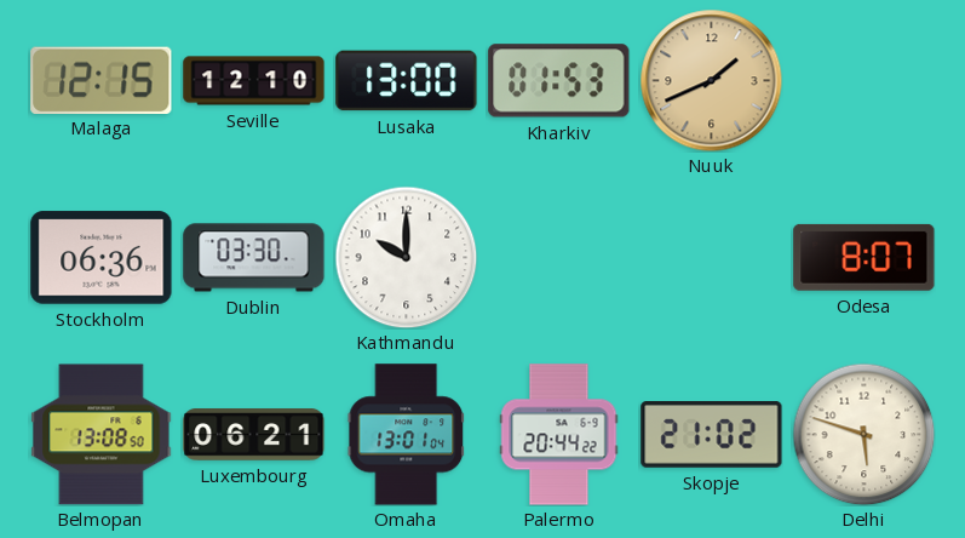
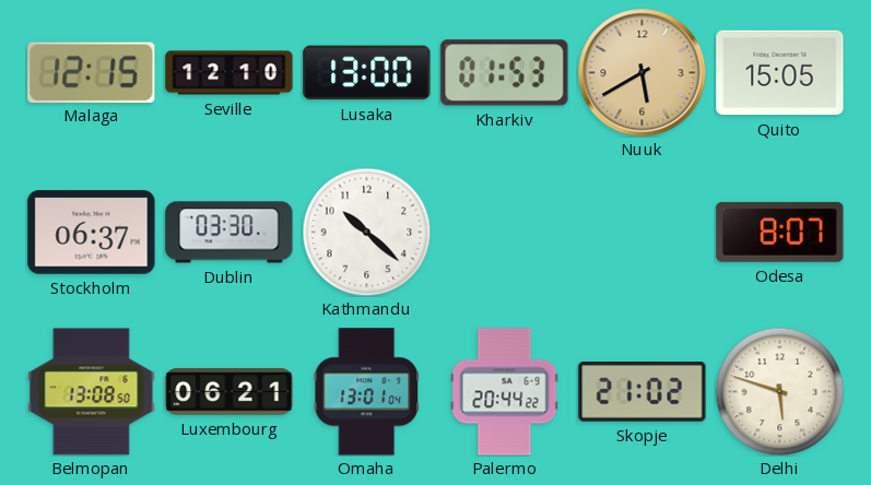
Nuuk: 1:41 -> 5:40
Quito: none -> 15:05
Stockholm: 06:36 -> 06:37
Kathmandu: 10:00 -> 10:22
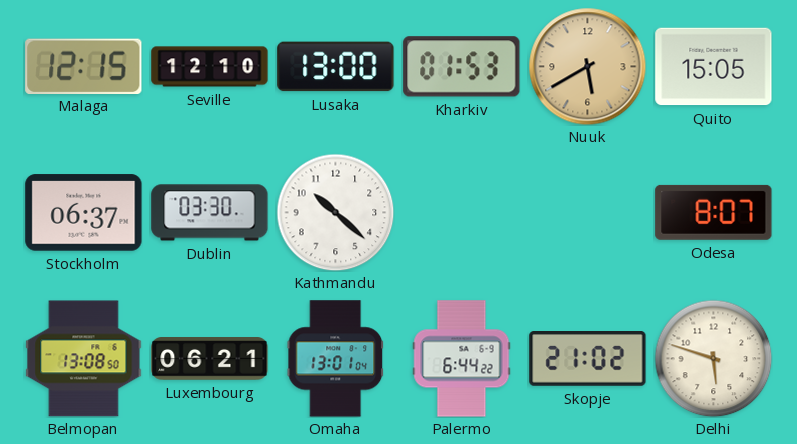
Palermo: 20:44 -> 6:44
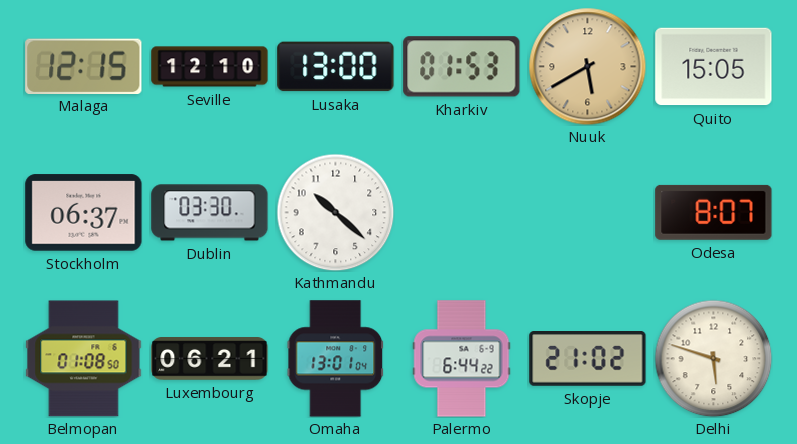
Belmopan: 13:08 -> 01:08
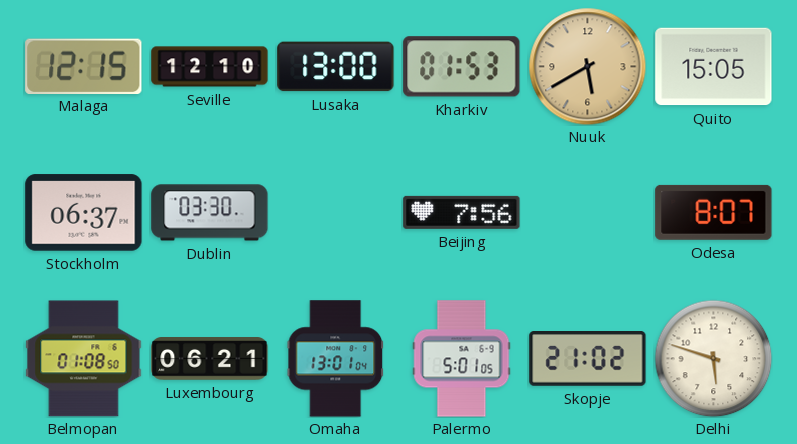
Kathmandu: 10:22 -> none
Beijing: none -> 7:56
Palermo: 6:44 -> 5:01
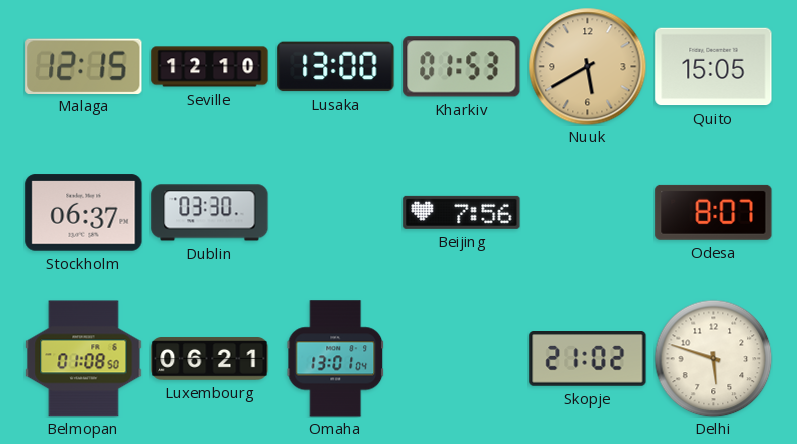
Palermo: 5:01 -> none
